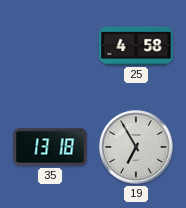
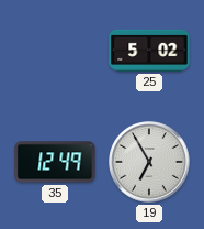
25: 4:58 -> 5:02
35: 13:18 -> 12:49
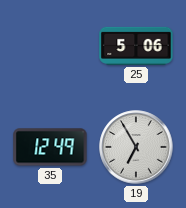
25: 5:02 -> 5:06
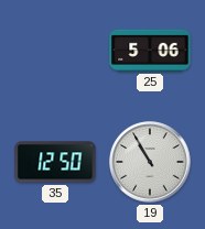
35: 12:49 -> 12:50
19: 6:55 -> 10:55
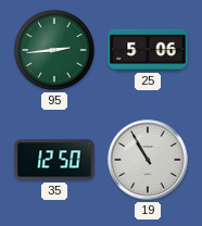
95: none -> 2:44
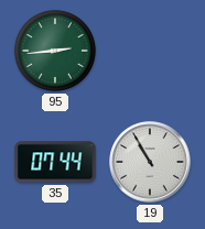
25: 5:06 -> none
35: 12:50 -> 07:44
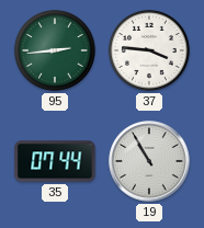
37: none -> 3:46
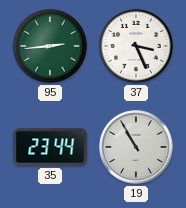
37: 3:46 -> 3:26
35: 07:44 -> 23:44
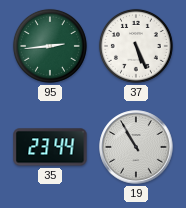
37: 3:26 -> 5:26
